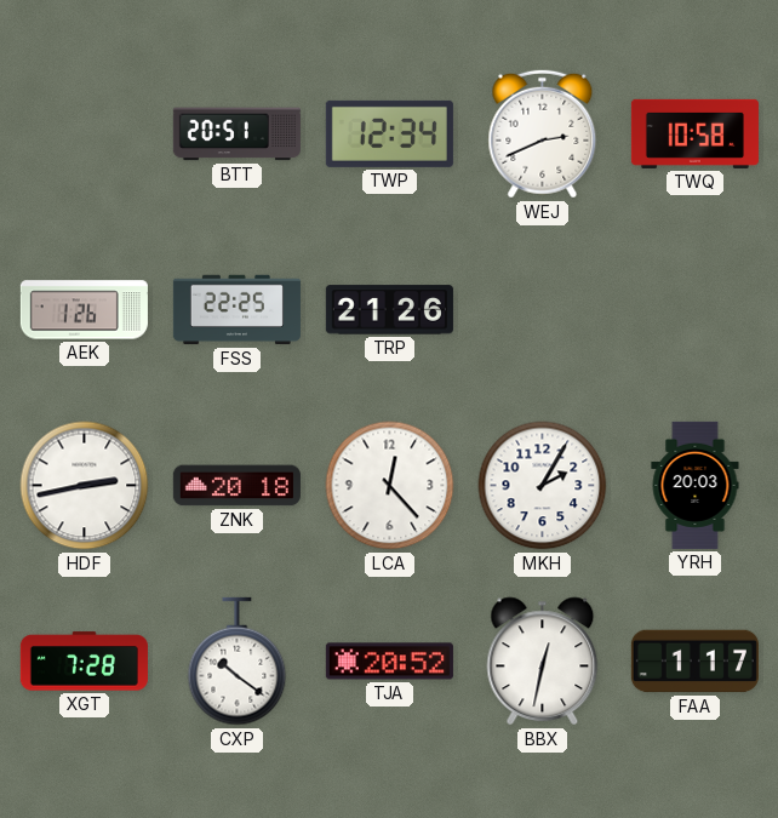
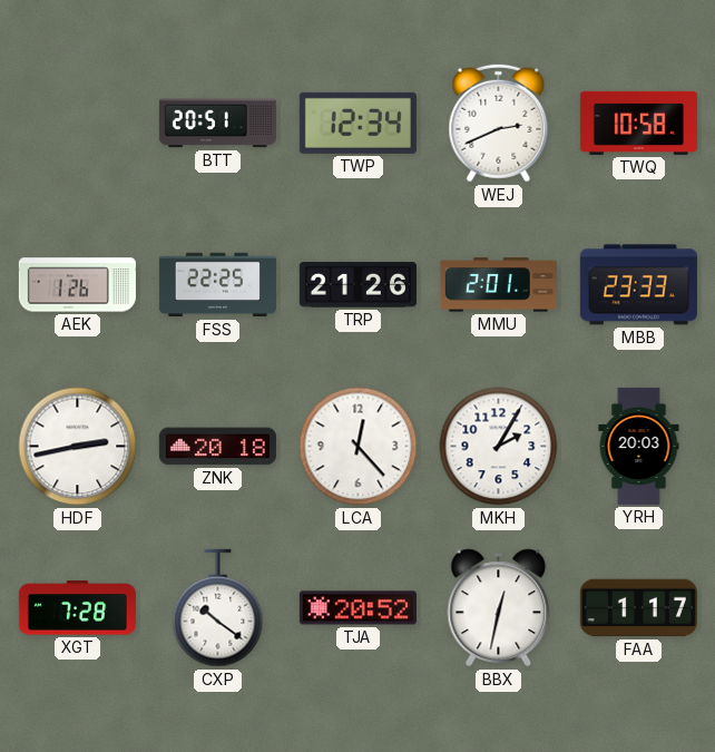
MMU: none -> 2:01
MBB: none -> 23:33
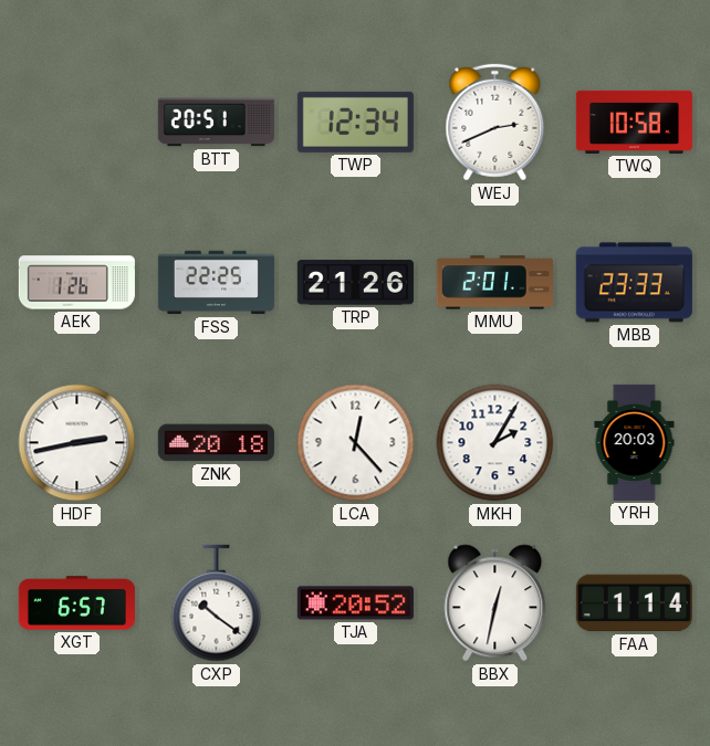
XGT: 7:28 -> 6:57
FAA: 1:17 -> 1:14
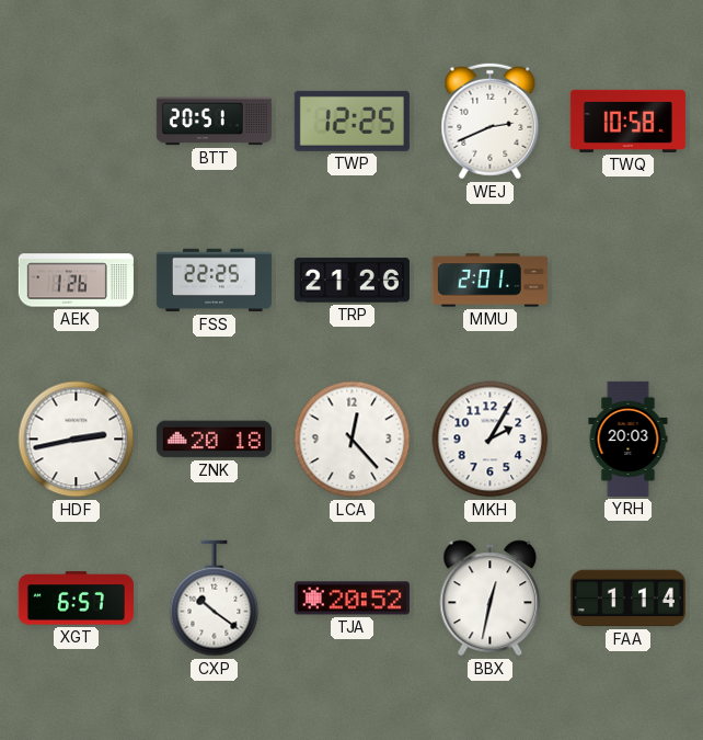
TWP: 12:34 -> 12:25
MBB: 23:33 -> none
